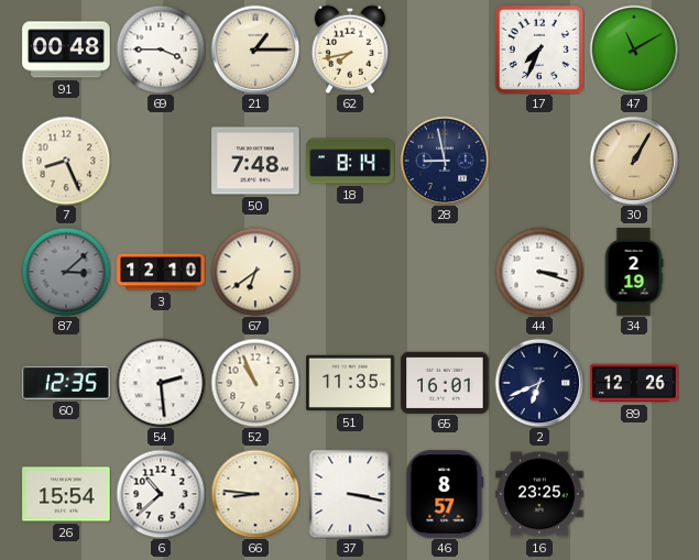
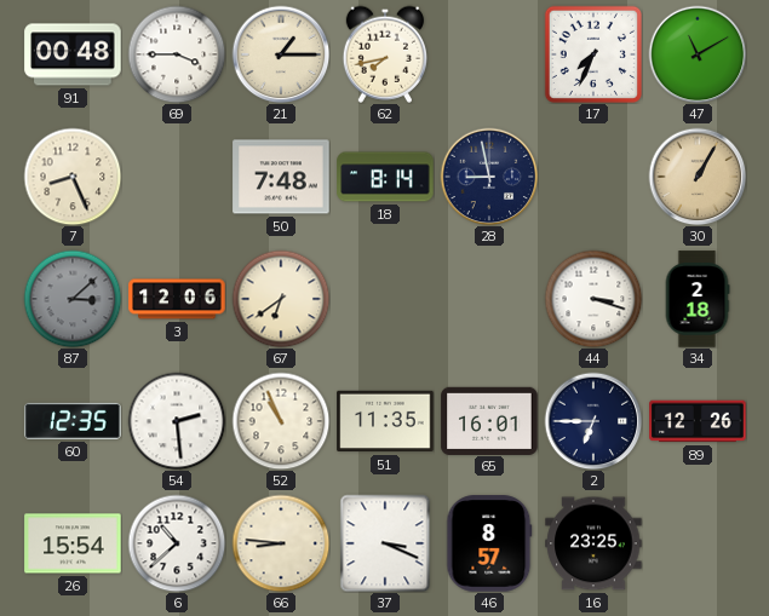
3: 12:10 -> 12:06
34: 2:19 -> 2:18
2: 6:41 -> 6:45
37: 3:17 -> 3:19
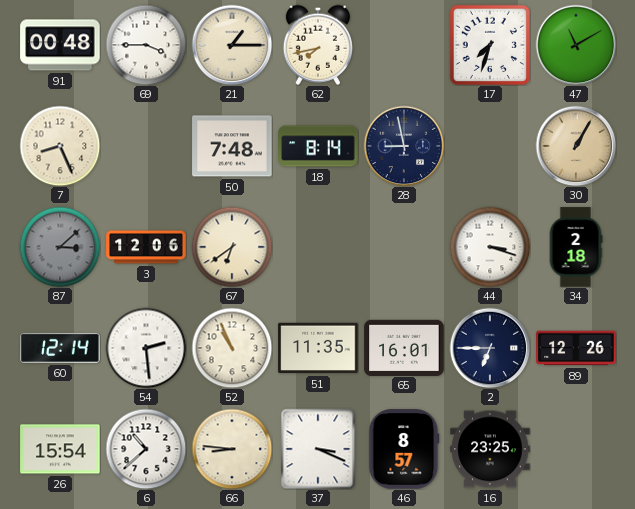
17: 7:34 -> 7:33
60: 12:35 -> 12:14
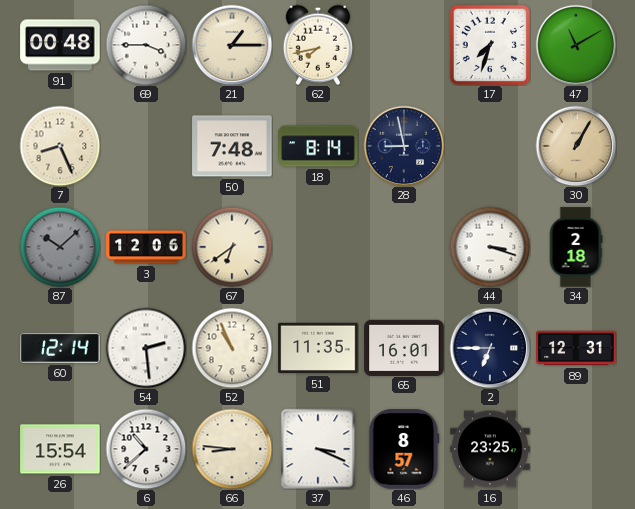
87: 3:08 -> 10:08
89: 12:26 -> 12:31
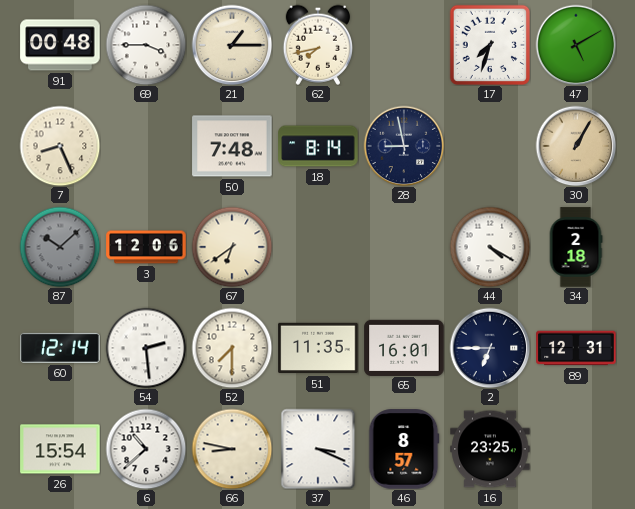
47: 11:10 -> 5:10
44: 3:18 -> 4:20
52: 10:56 -> 7:30
66: 8:46 -> 8:47
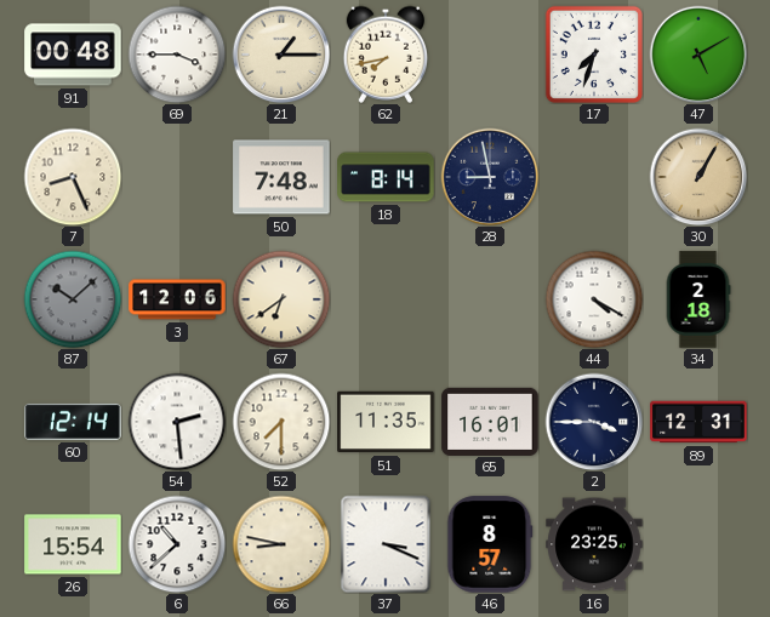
2: 6:45 -> 3:45
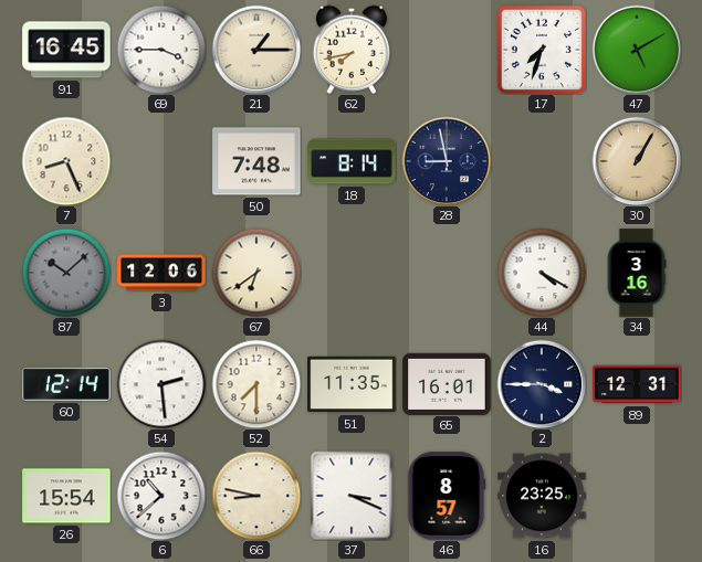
91: 00:48 -> 16:45
34: 2:18 -> 3:16
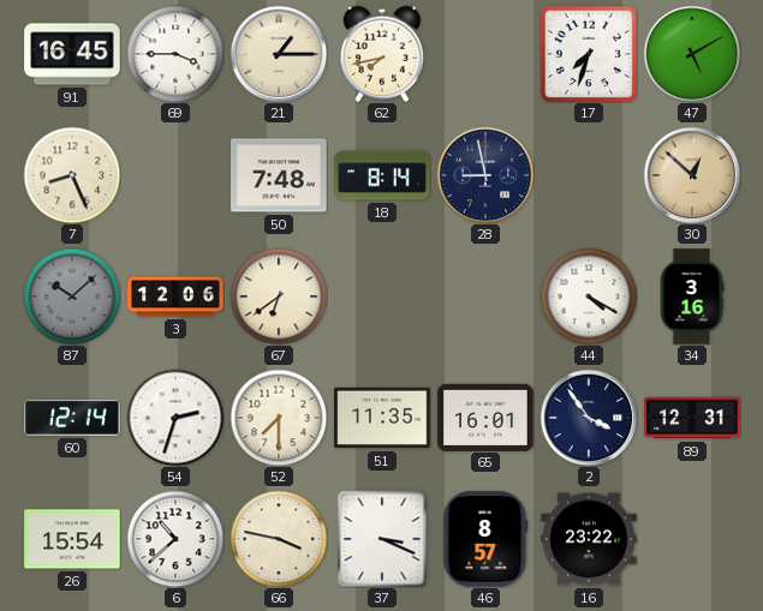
30: 1:05 -> 12:52
54: 2:29 -> 2:33
2: 3:45 -> 3:54
66: 8:47 -> 3:47
16: 23:25 -> 23:22
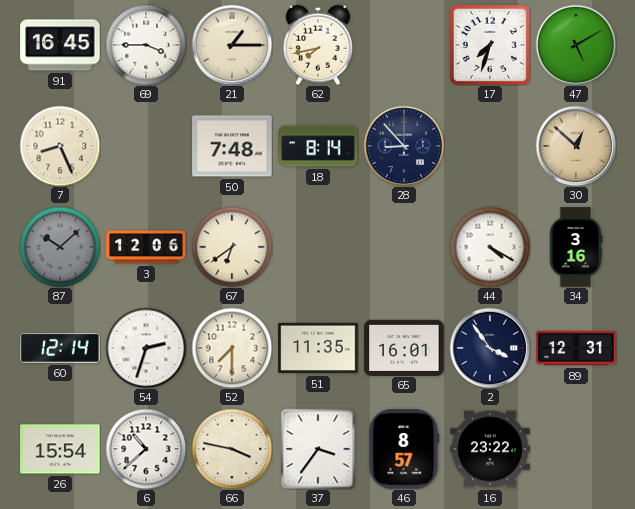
28: 8:58 -> 8:53
37: 3:19 -> 3:36
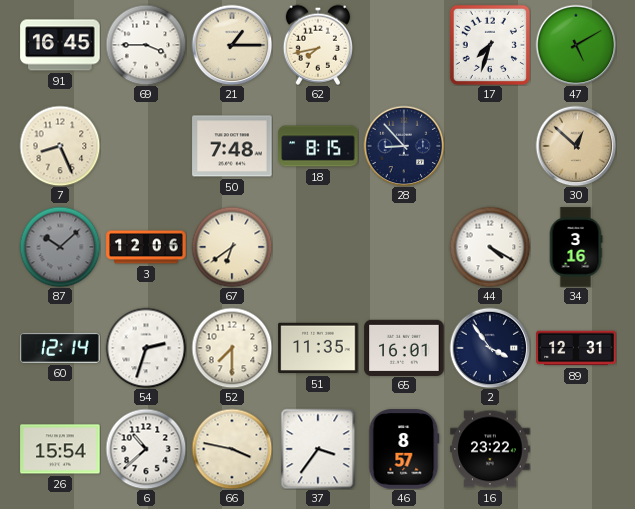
18: 8:14 -> 8:15
